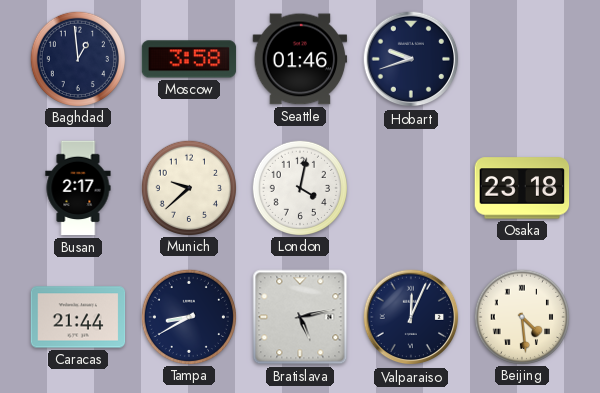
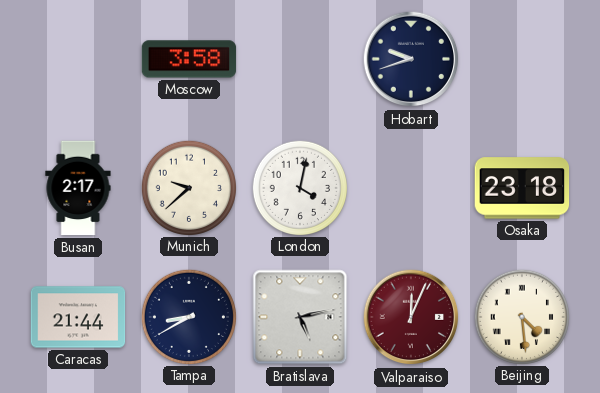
Baghdad: 12:59 -> none
Seattle: 01:46 -> none
Valparaiso dial: navy -> burgundy
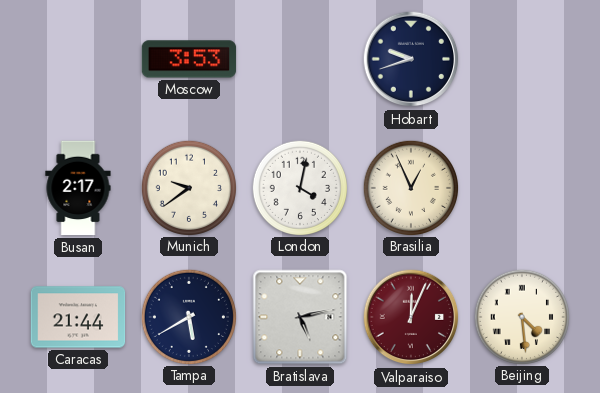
Moscow: 3:58 -> 3:53
Munich: 9:38 -> 9:39
Brasilia: none -> 12:56
Osaka: 23:18 -> none
Tampa: 8:40 -> 5:40
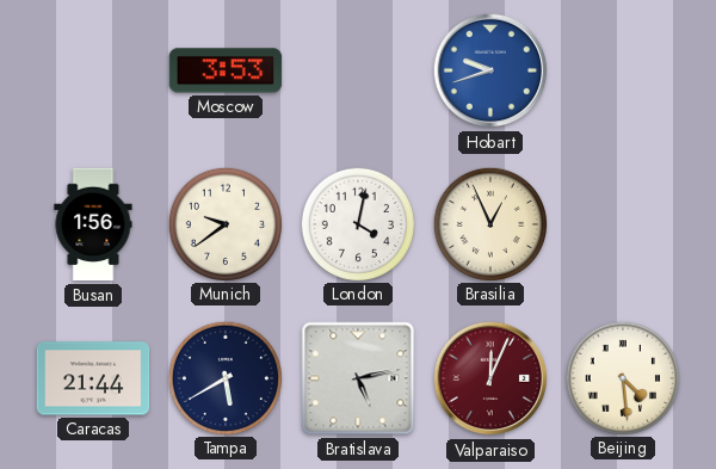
Hobart dial: navy -> blue
Busan: 2:17 -> 1:56
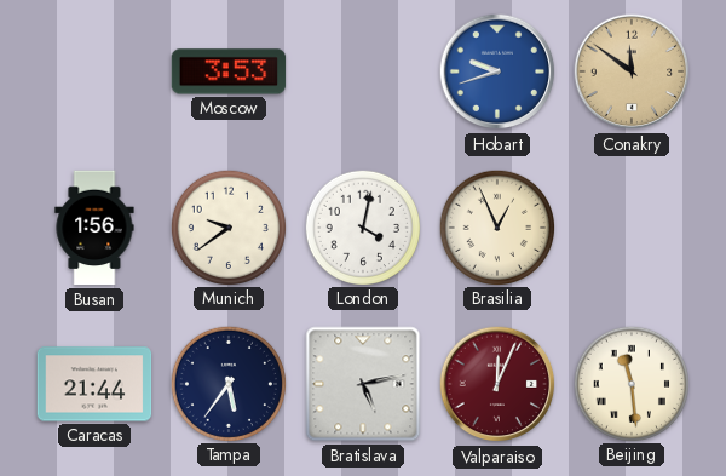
Conakry: none -> 11:51
Tampa: 5:40 -> 5:36
Beijing: 4:29 -> 11:29
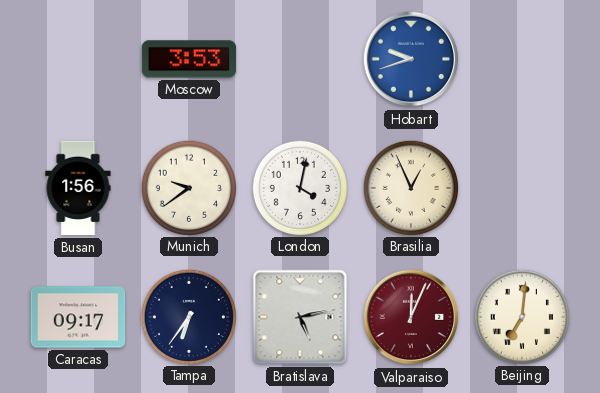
Conakry: 11:51 -> none
Caracas: 21:44 -> 09:17
Tampa: 5:36 -> 6:36
Beijing: 11:29 -> 7:01
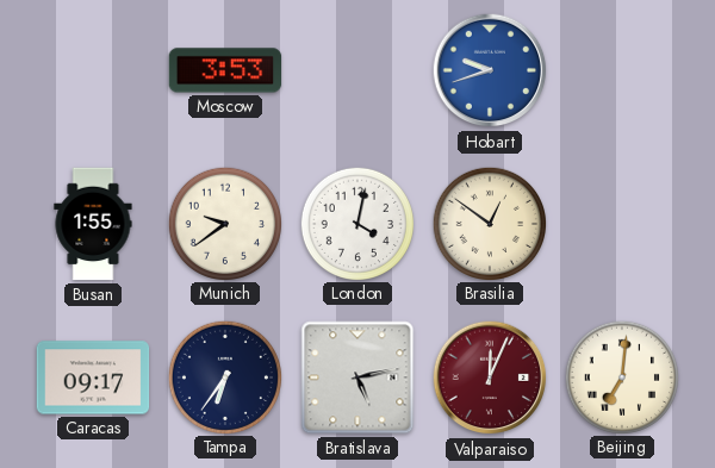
Busan: 1:56 -> 1:55
Brasilia: 12:56 -> 12:51
